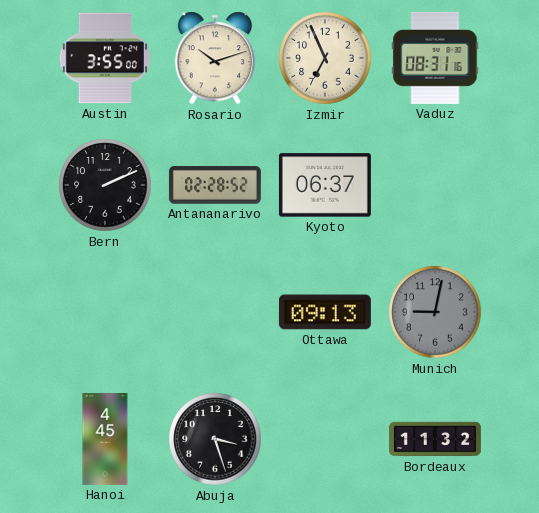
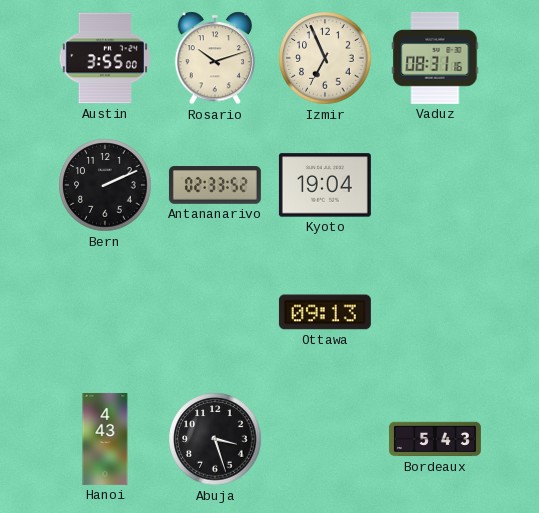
Antananarivo: 02:28 -> 02:33
Kyoto: 06:37 -> 19:04
Munich: 9:02 -> none
Hanoi: 4:45 -> 4:43
Bordeaux: 11:32 -> 5:43
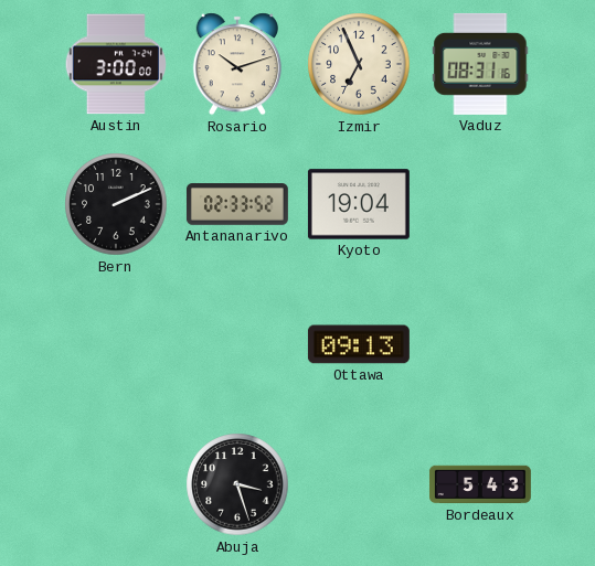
Austin: 3:55 -> 3:00
Hanoi: 4:43 -> none
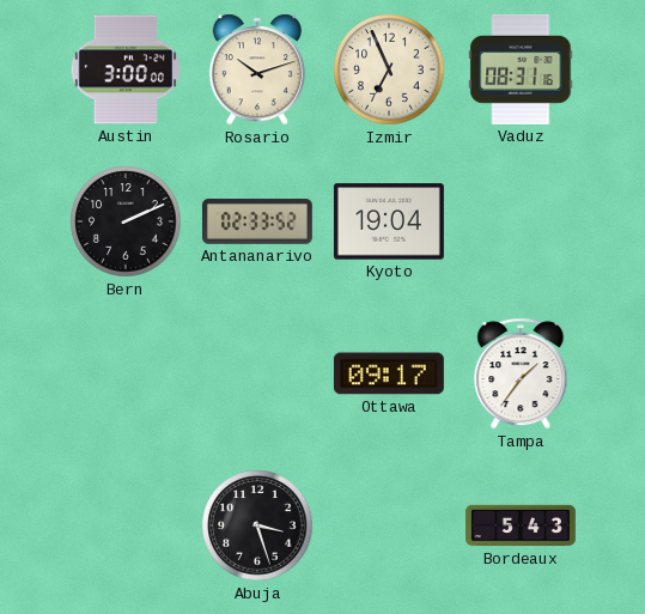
Ottawa: 09:13 -> 09:17
Tampa: none -> 1:36
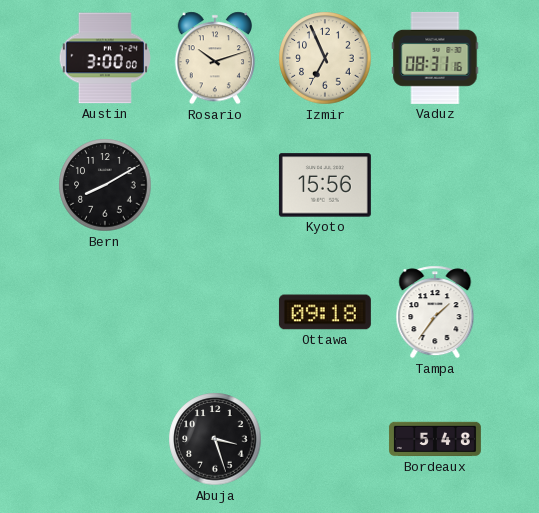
Bern: 2:11 -> 8:10
Antananarivo: 02:33 -> none
Kyoto: 19:04 -> 15:56
Ottawa: 09:17 -> 09:18
Bordeaux: 5:43 -> 5:48
